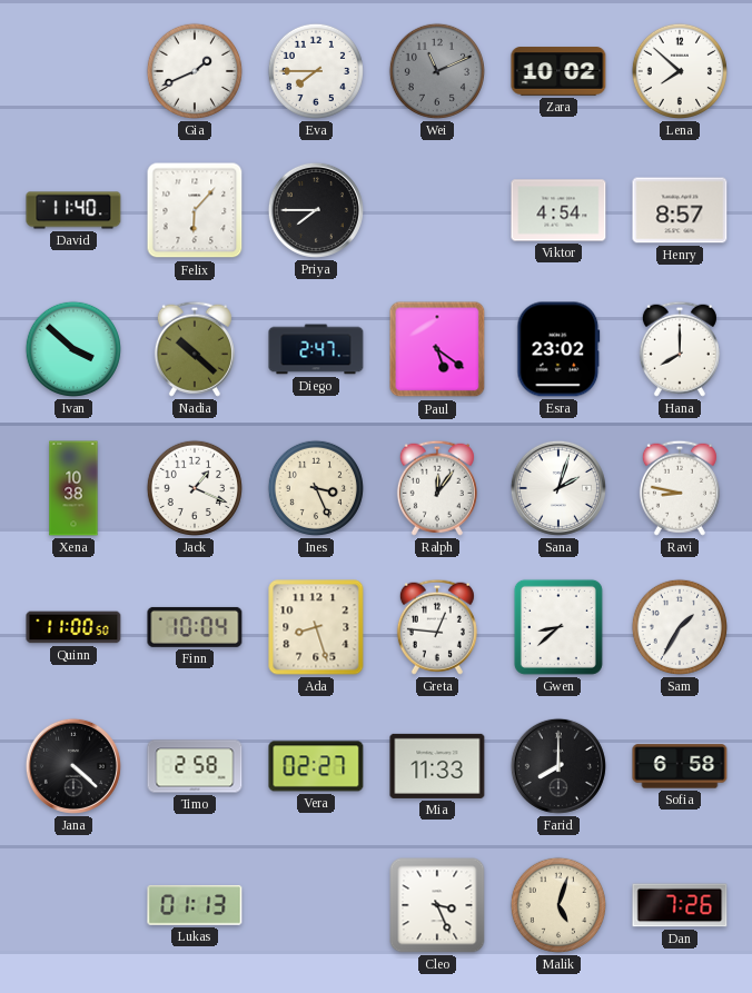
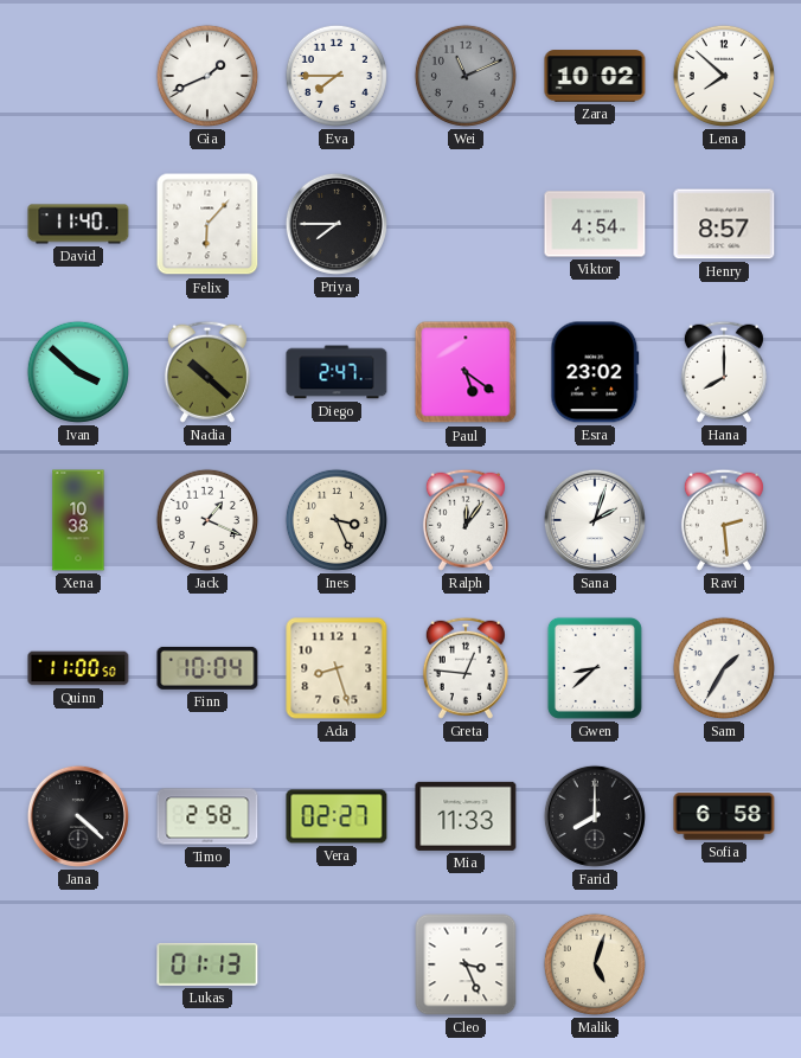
Ravi: 8:47 -> 2:29
Dan: 7:26 -> none
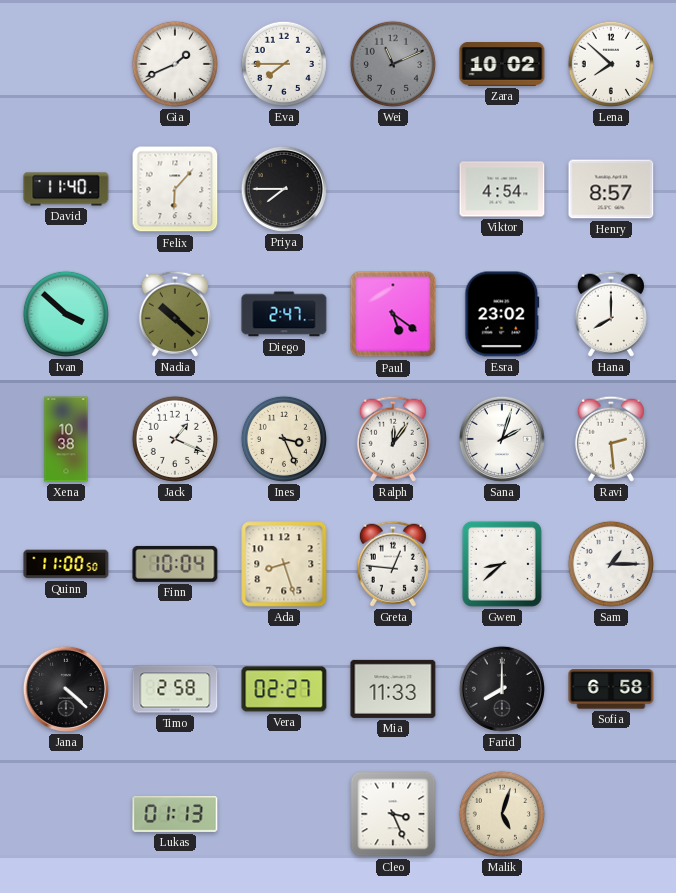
Sam: 1:35 -> 1:15
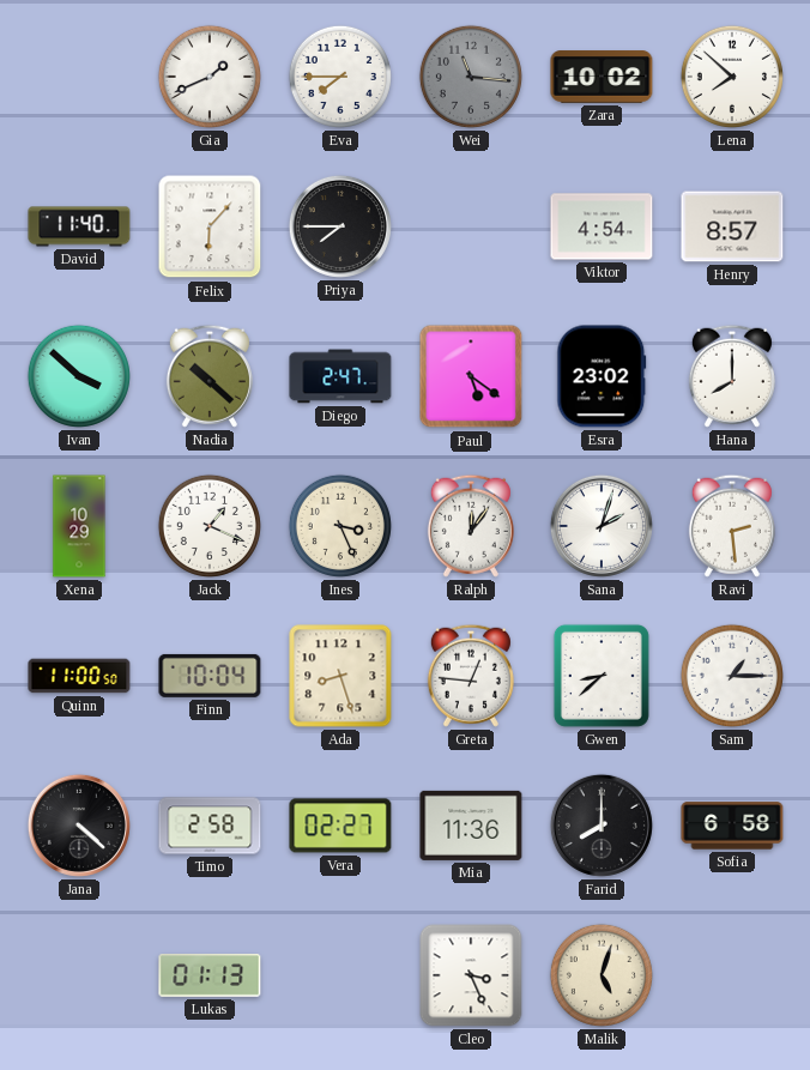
Wei: 11:11 -> 11:16
Xena: 10:38 -> 10:29
Mia: 11:33 -> 11:36
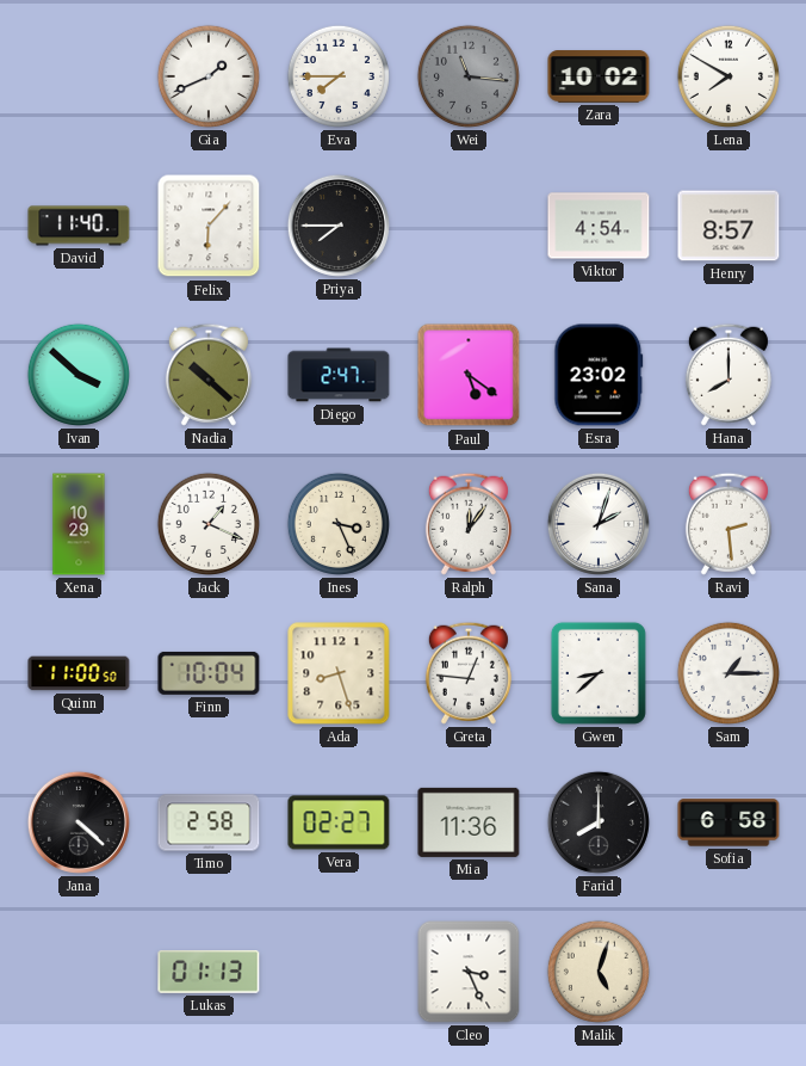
Lena: 7:52 -> 7:50
